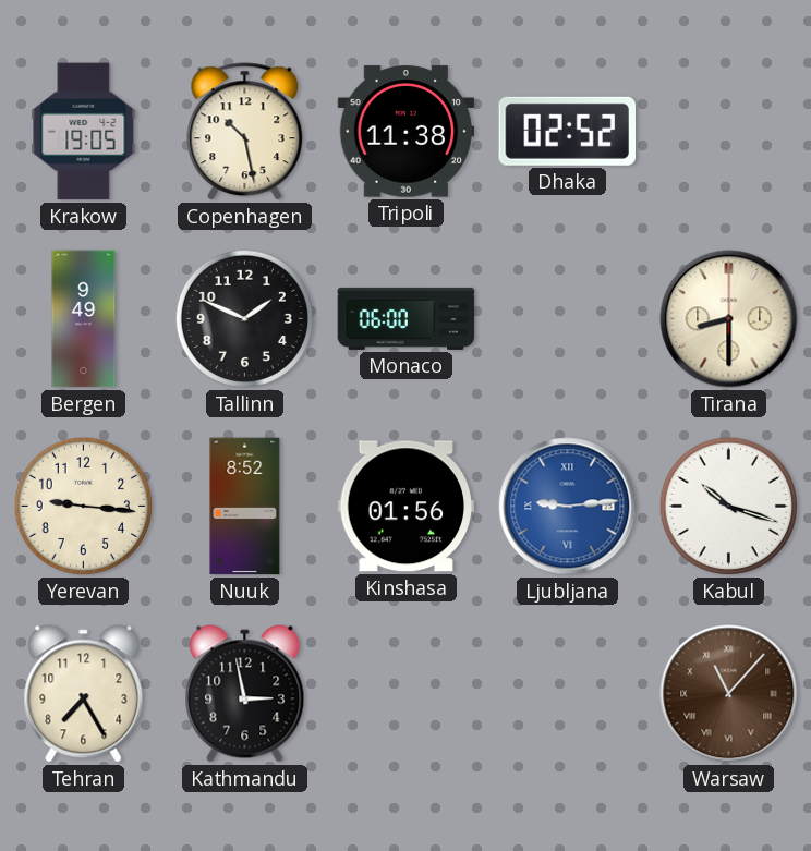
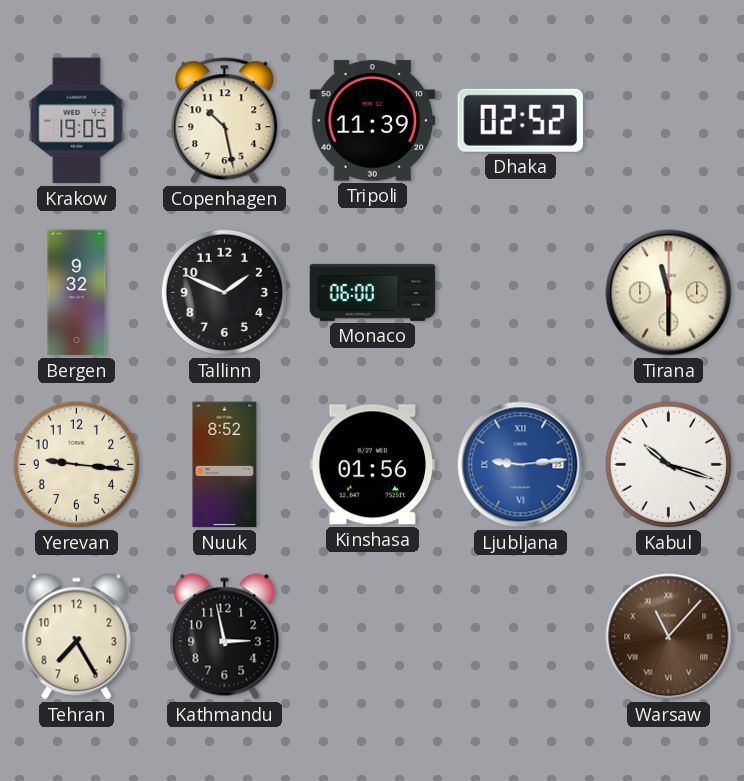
Tripoli: 11:38 -> 11:39
Bergen: 9:49 -> 9:32
Tirana: 8:30 -> 11:30
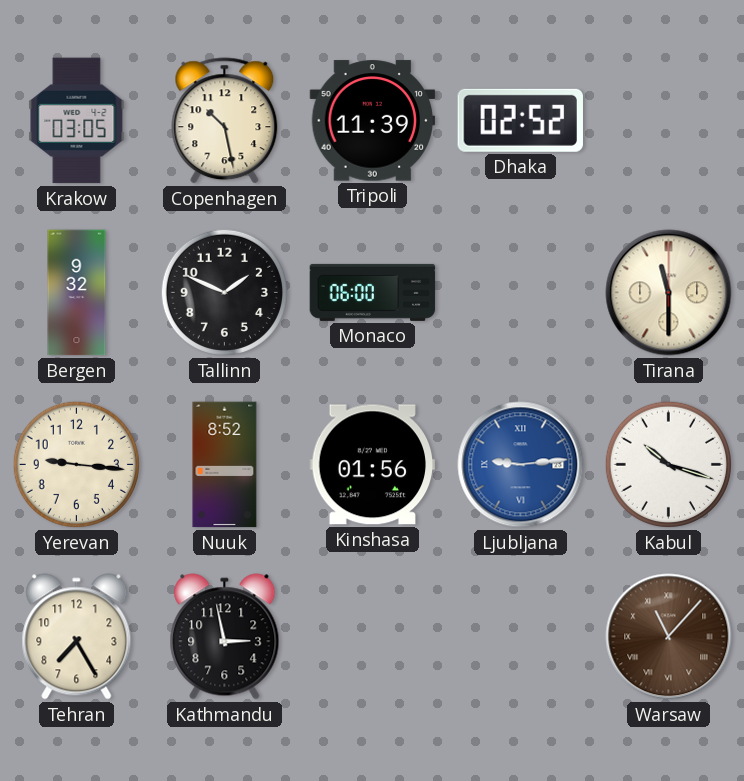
Krakow: 19:05 -> 03:05
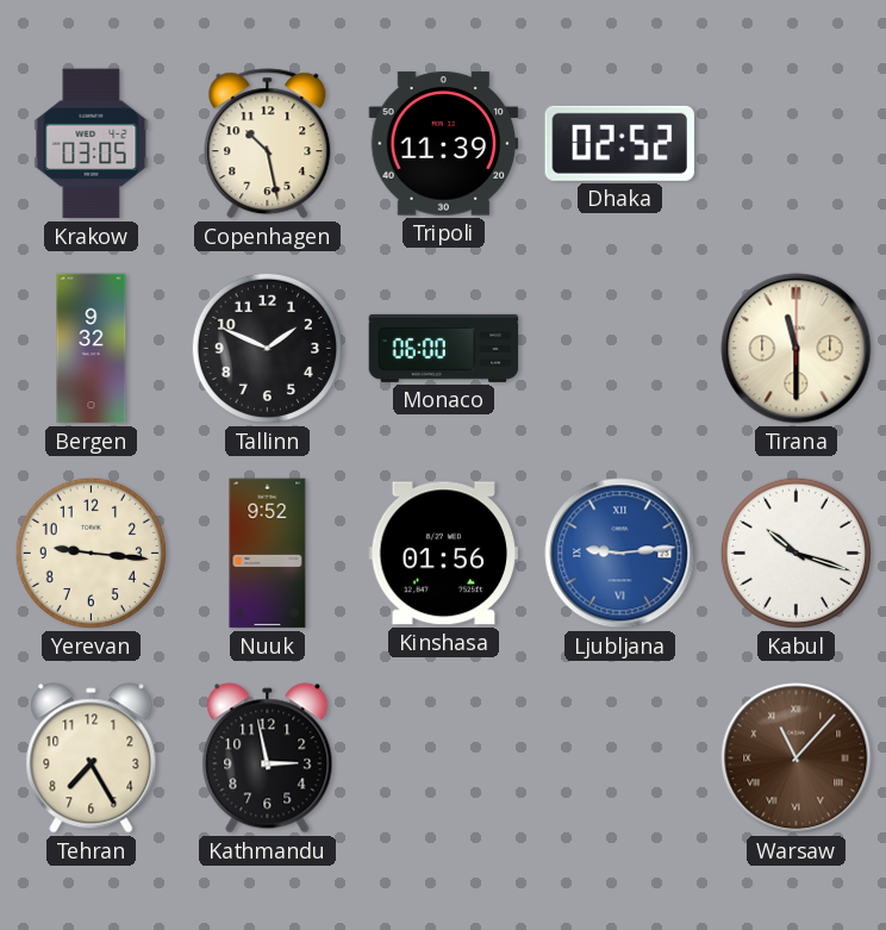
Nuuk: 8:52 -> 9:52
